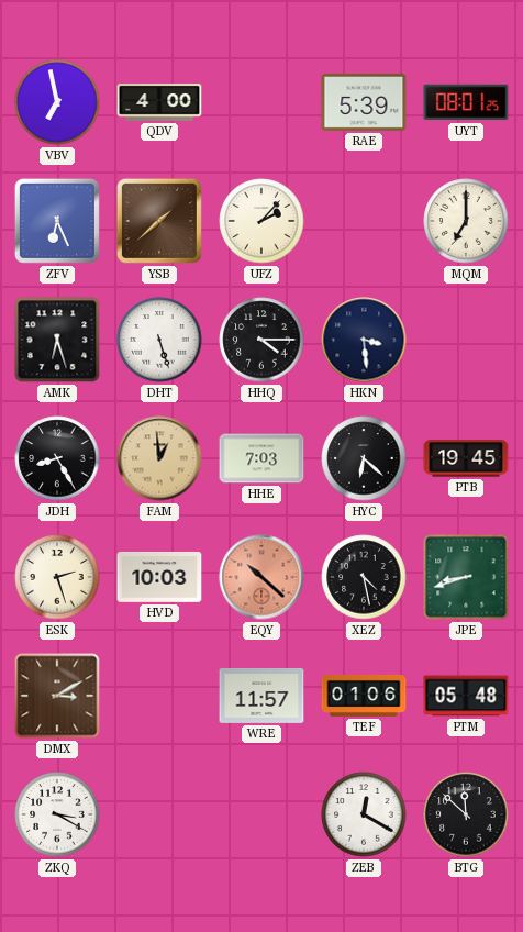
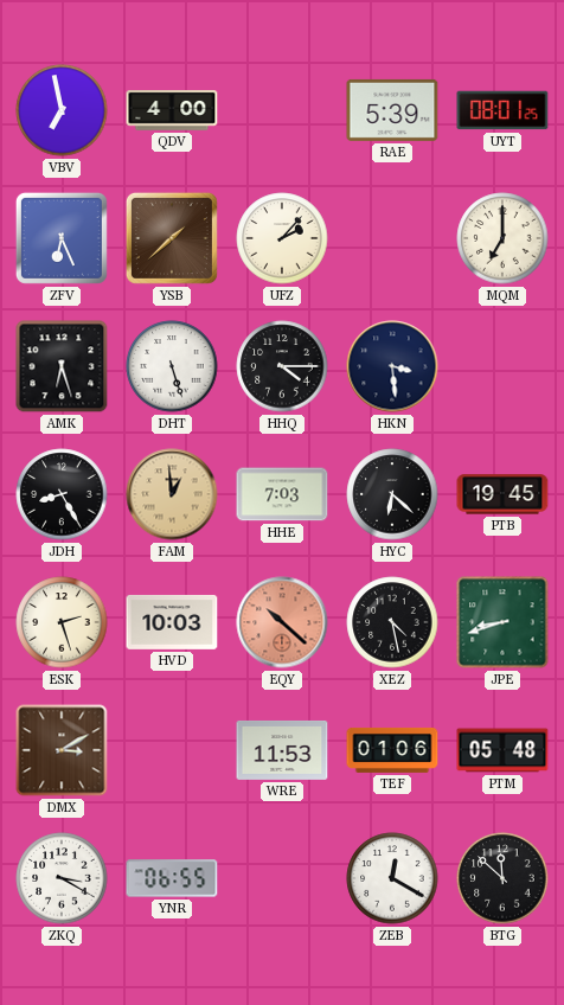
WRE: 11:57 -> 11:53
YNR: none -> 06:55
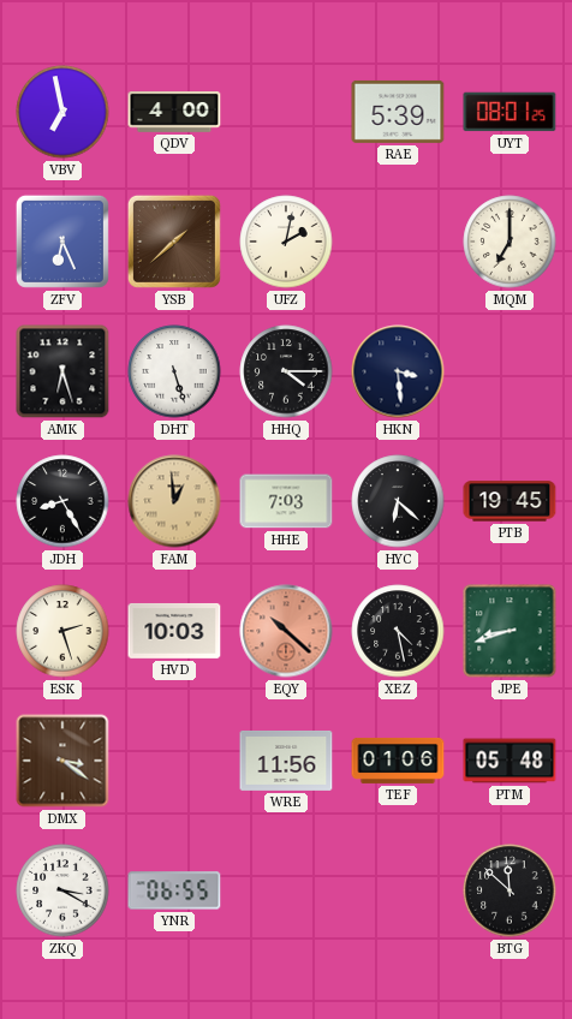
UFZ: 2:07 -> 2:02
DMX: 3:10 -> 3:21
WRE: 11:53 -> 11:56
ZEB: 12:20 -> none
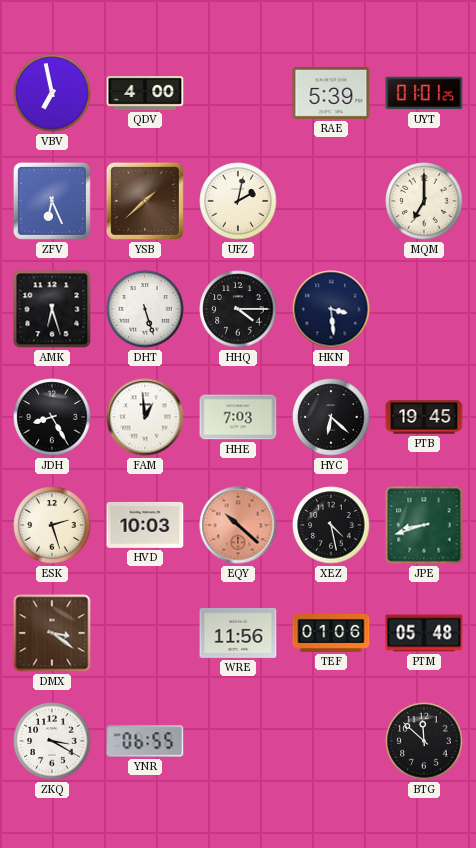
UYT: 08:01 -> 01:01
FAM dial: champagne -> white
